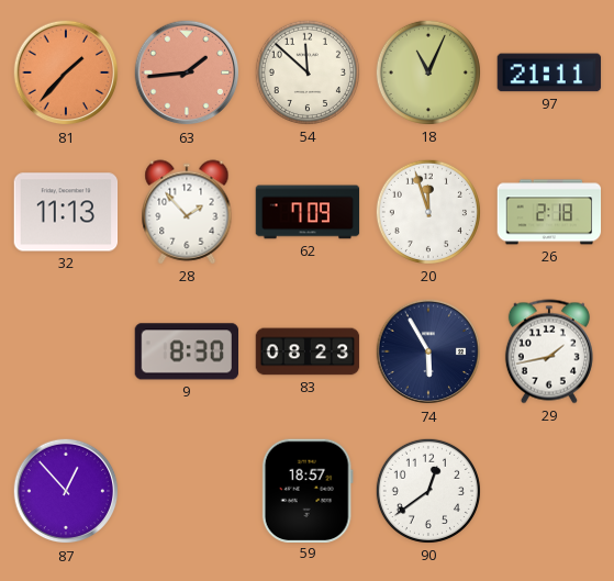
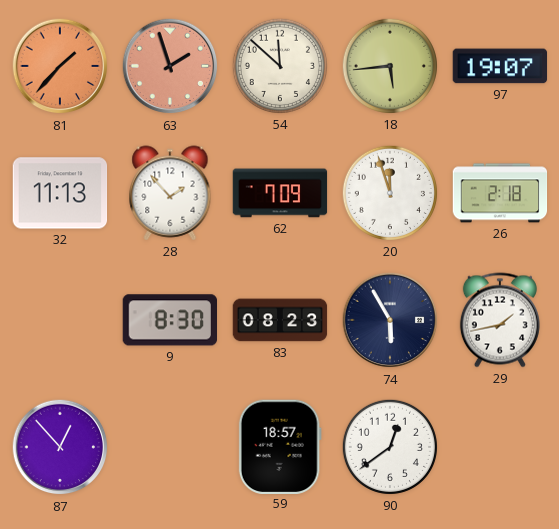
63: 1:44 -> 1:57
18: 11:04 -> 5:44
97: 21:11 -> 19:07
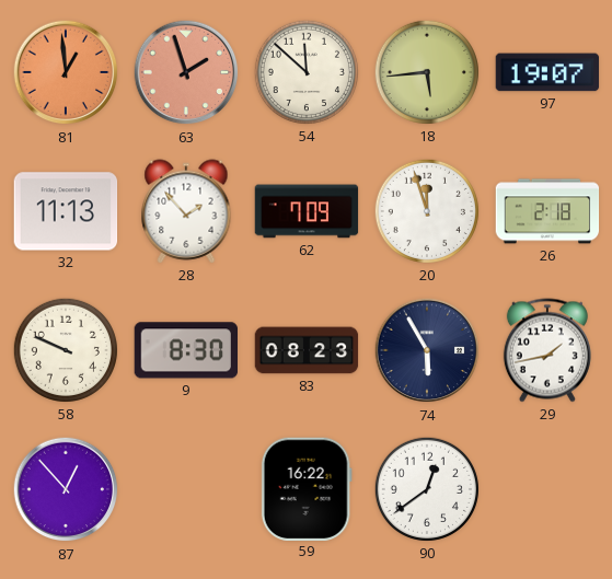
81: 1:37 -> 12:59
58: none -> 9:49
59: 18:57 -> 16:22
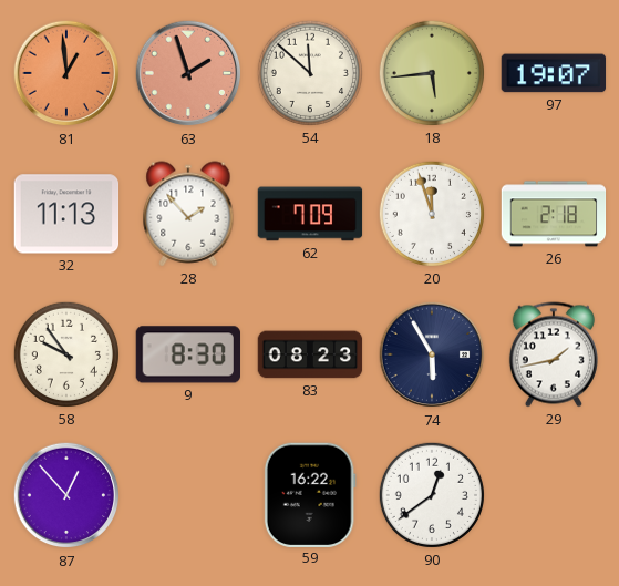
58: 9:49 -> 9:54
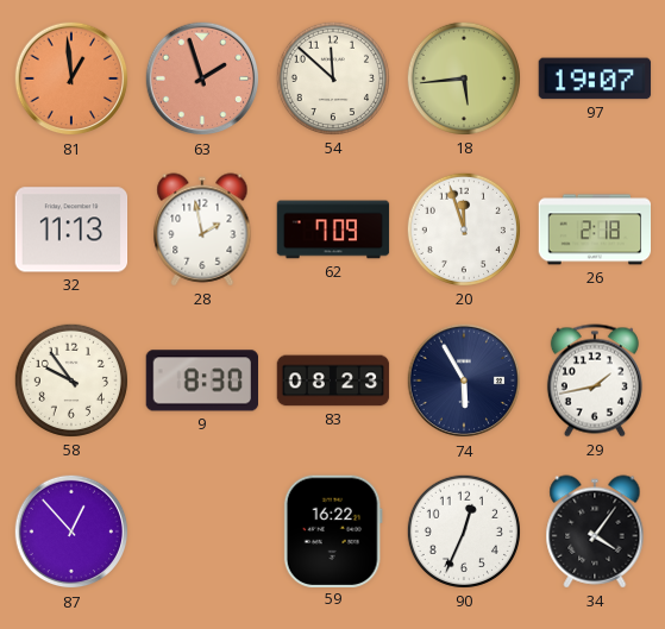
28: 1:53 -> 1:58
90: 12:39 -> 12:34
34: none -> 4:06
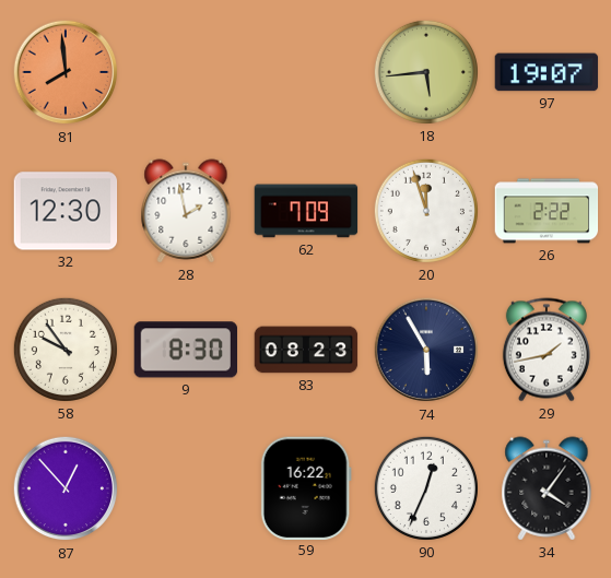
81: 12:59 -> 7:59
63: 1:57 -> none
54: 11:52 -> none
32: 11:13 -> 12:30
26: 2:18 -> 2:22
